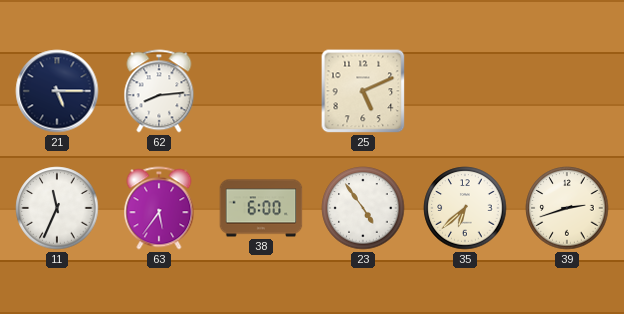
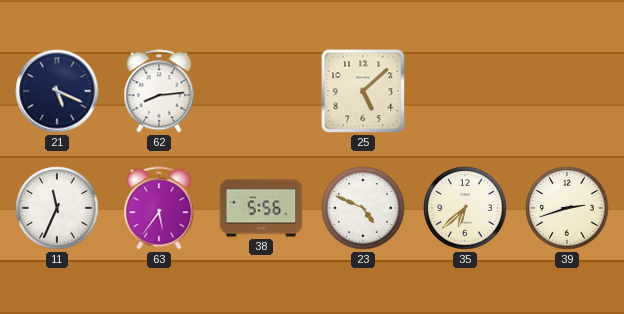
21: 5:15 -> 5:19
25: 5:11 -> 5:08
38: 6:00 -> 5:56
23: 4:54 -> 4:49
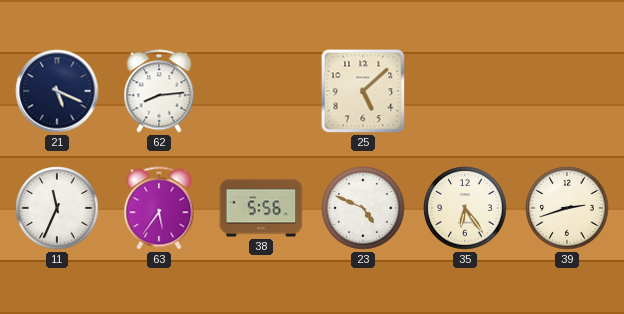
35: 6:38 -> 6:24
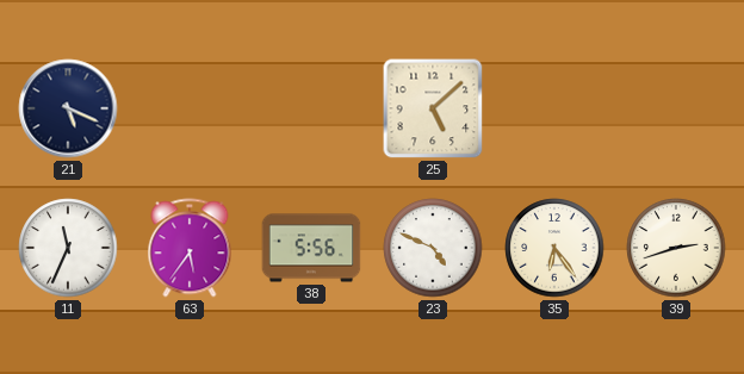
62: 8:14 -> none
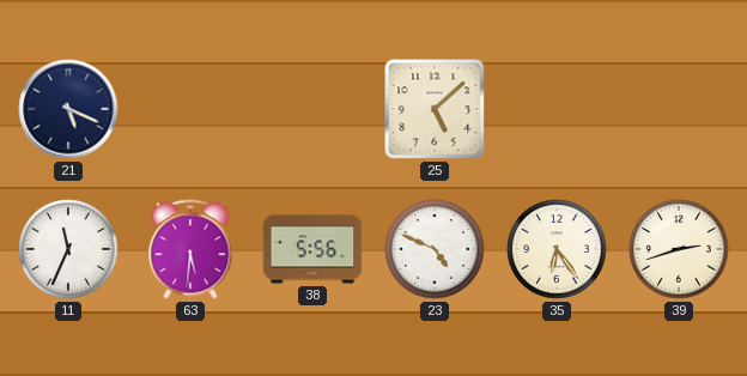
63: 5:36 -> 5:31
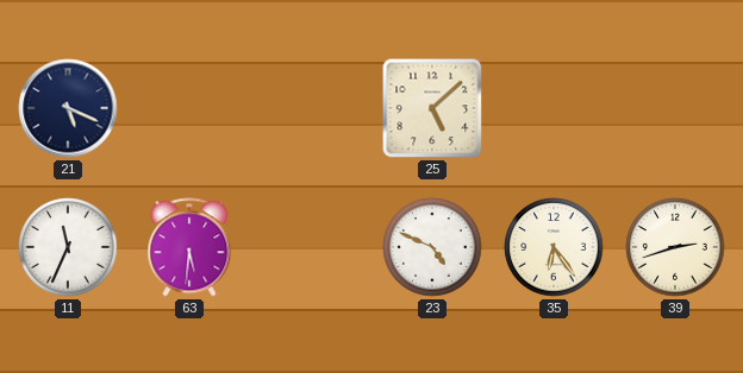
38: 5:56 -> none
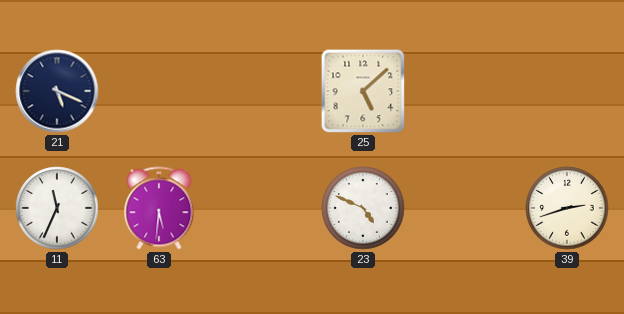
35: 6:24 -> none
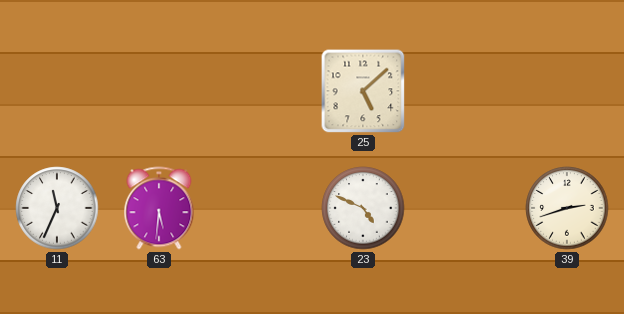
21: 5:19 -> none
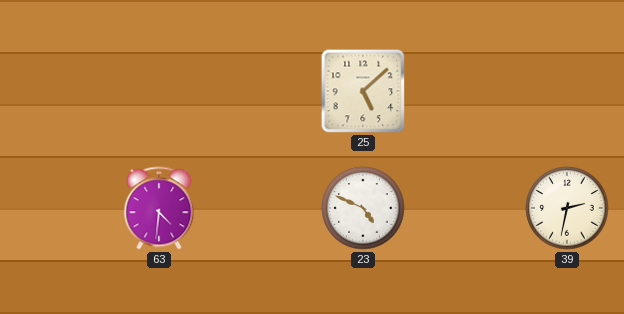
11: 11:34 -> none
63: 5:31 -> 4:31
39: 2:42 -> 2:32
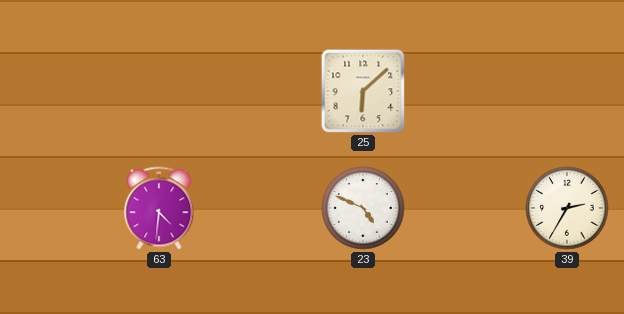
25: 5:08 -> 6:08
39: 2:32 -> 2:35
